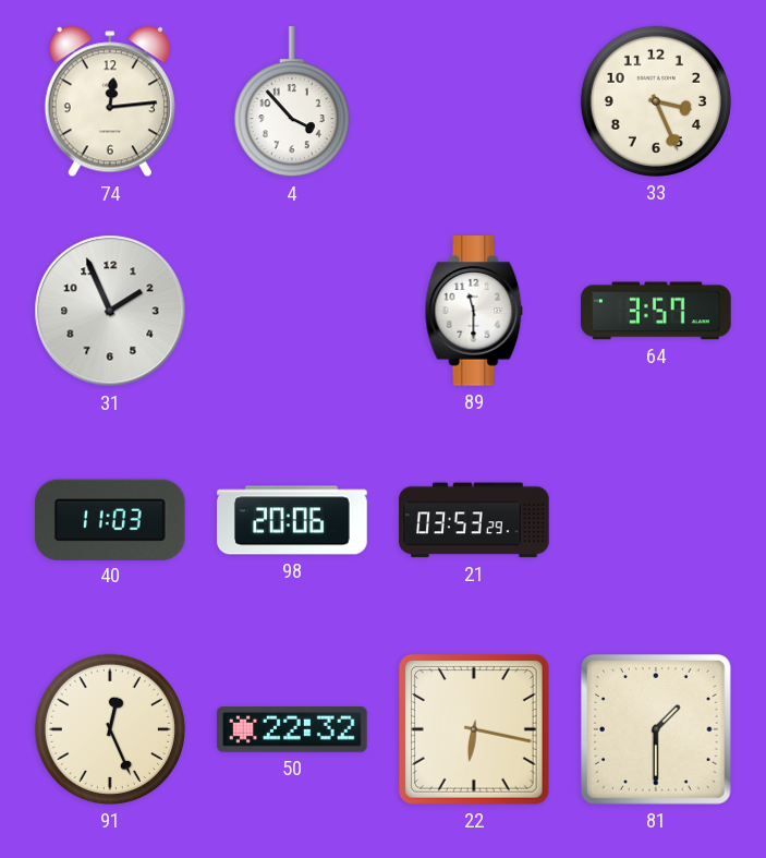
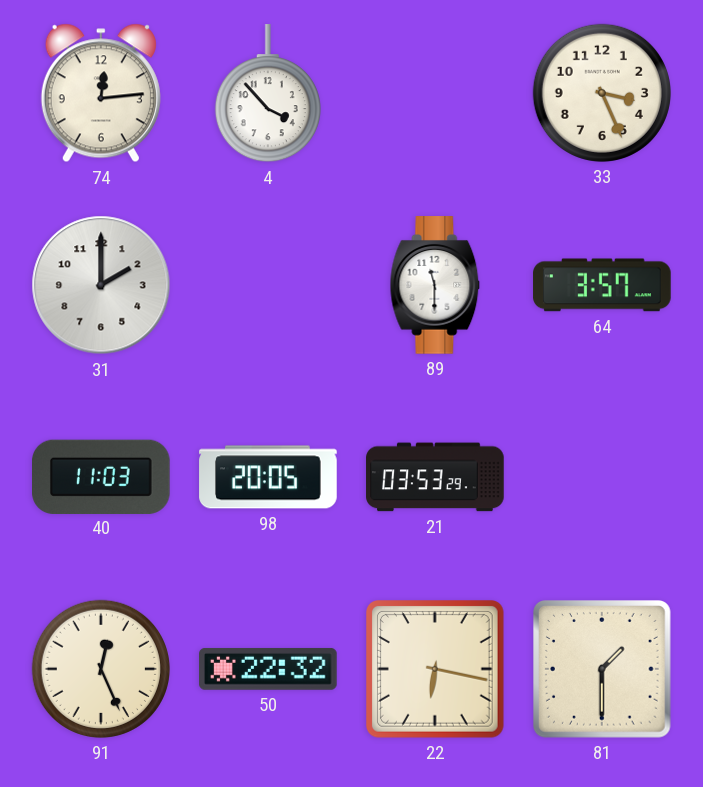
31: 1:56 -> 2:00
98: 20:06 -> 20:05
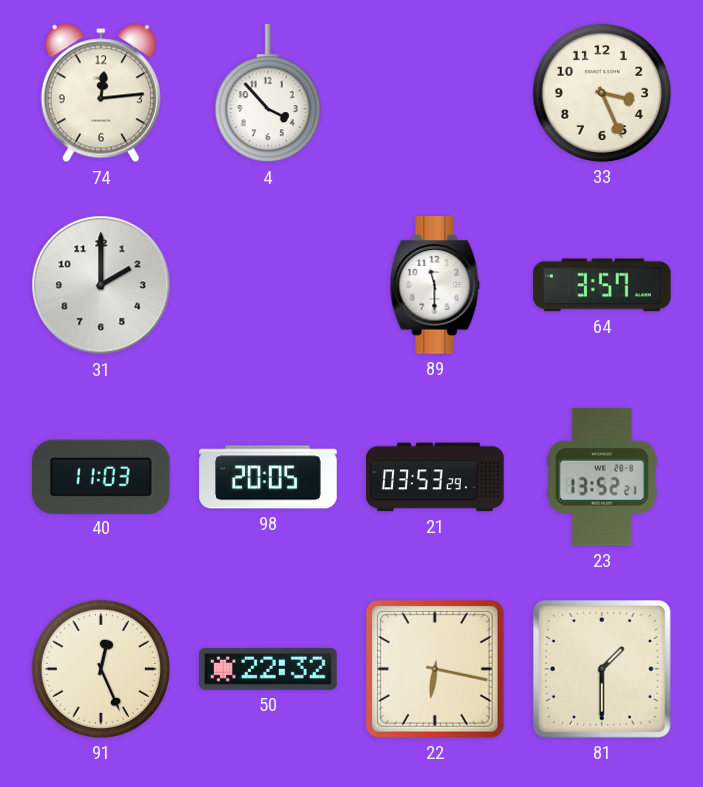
23: none -> 13:52
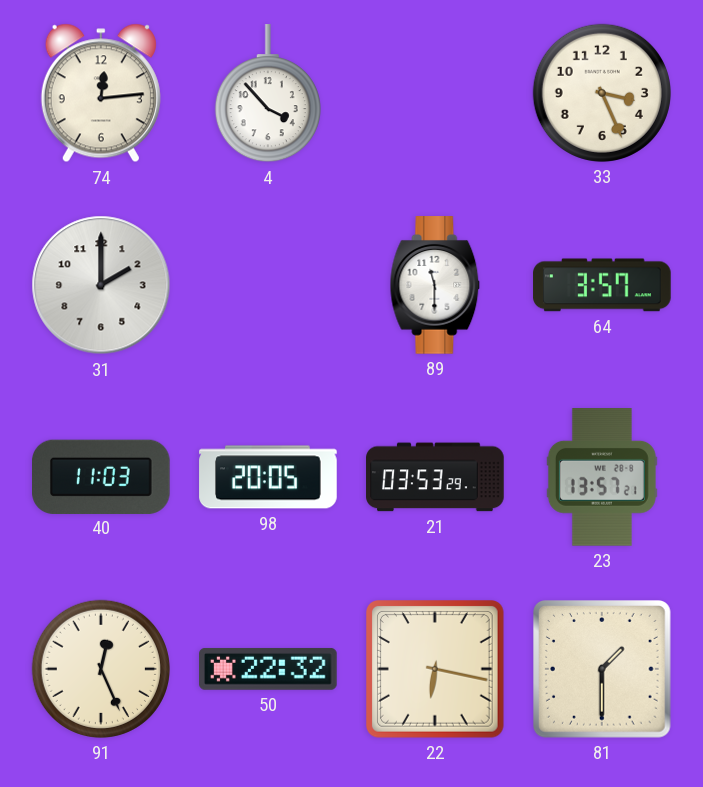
23: 13:52 -> 13:57
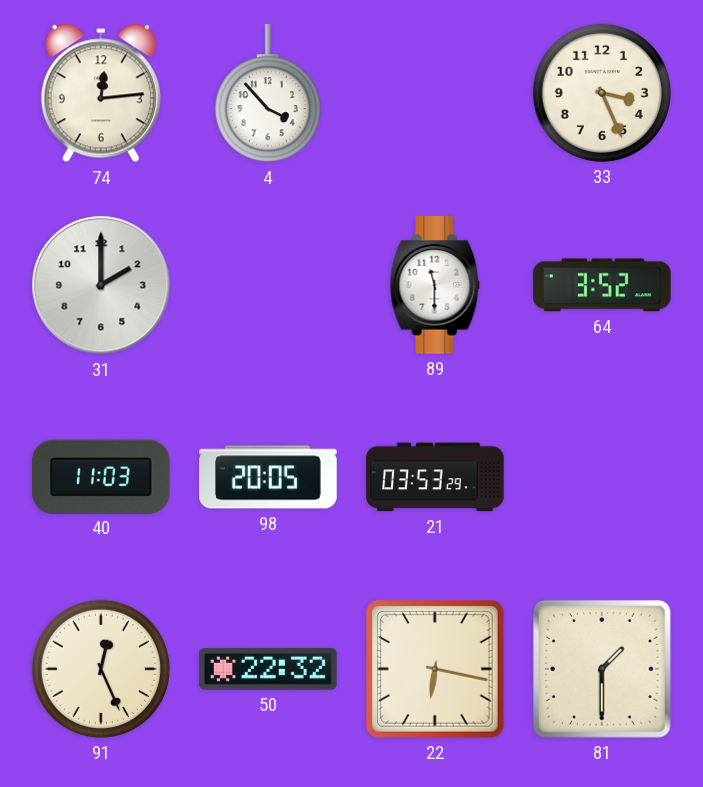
64: 3:57 -> 3:52
23: 13:57 -> none
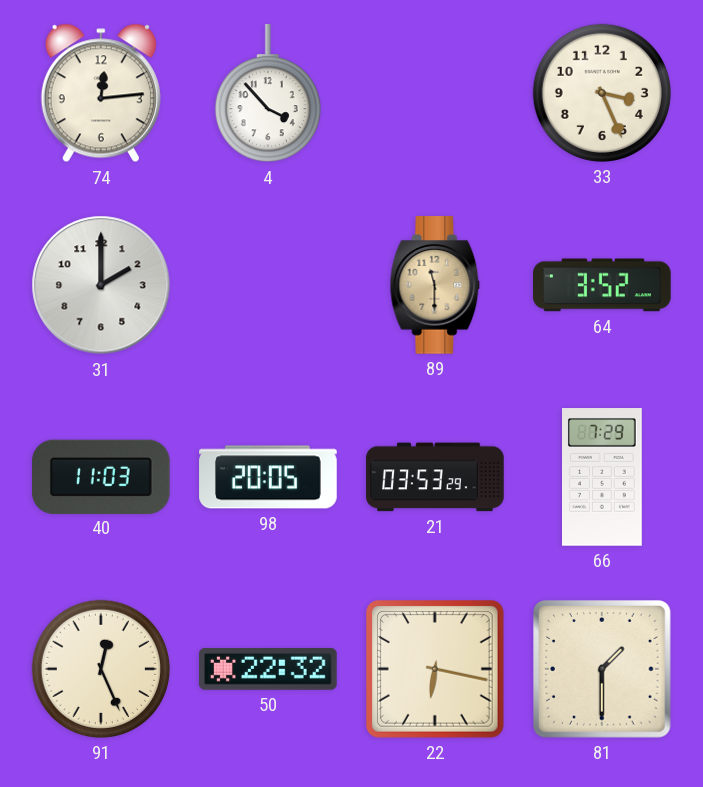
89 dial: white -> champagne
66: none -> 7:29
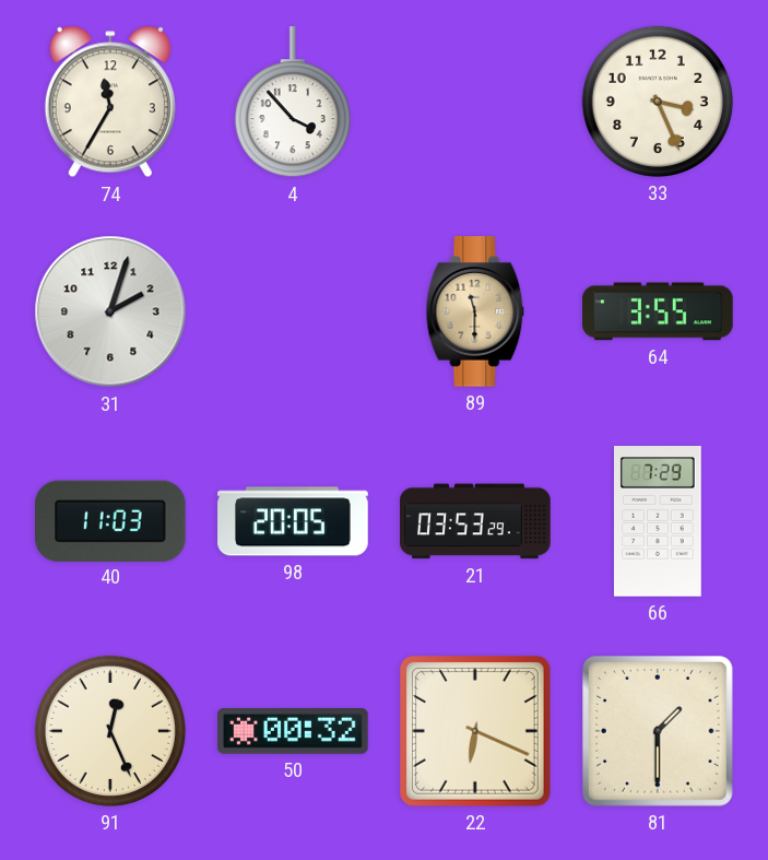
74: 12:14 -> 11:35
31: 2:00 -> 2:03
64: 3:52 -> 3:55
50: 22:32 -> 00:32
22: 6:17 -> 6:19
